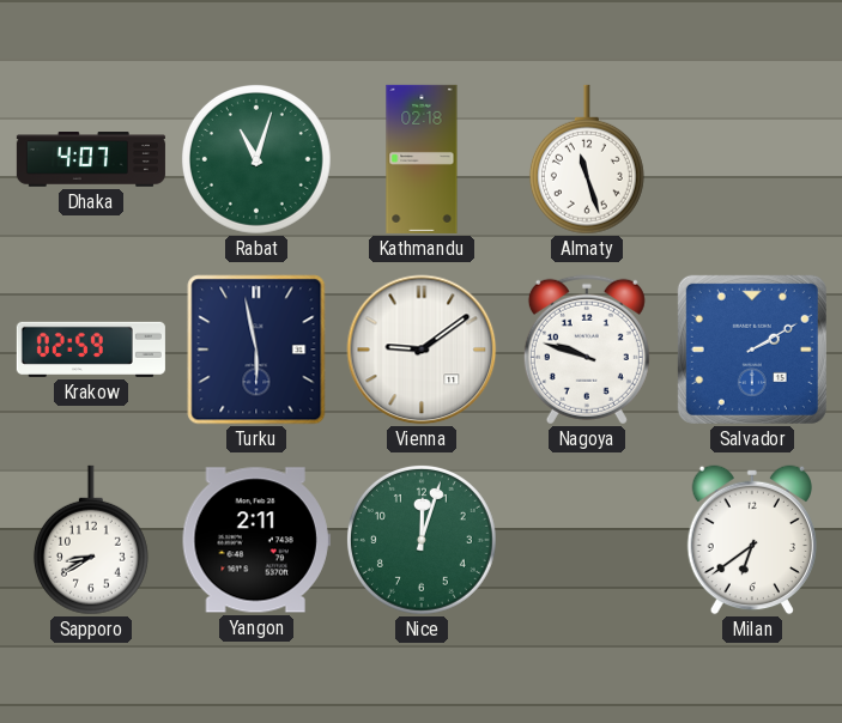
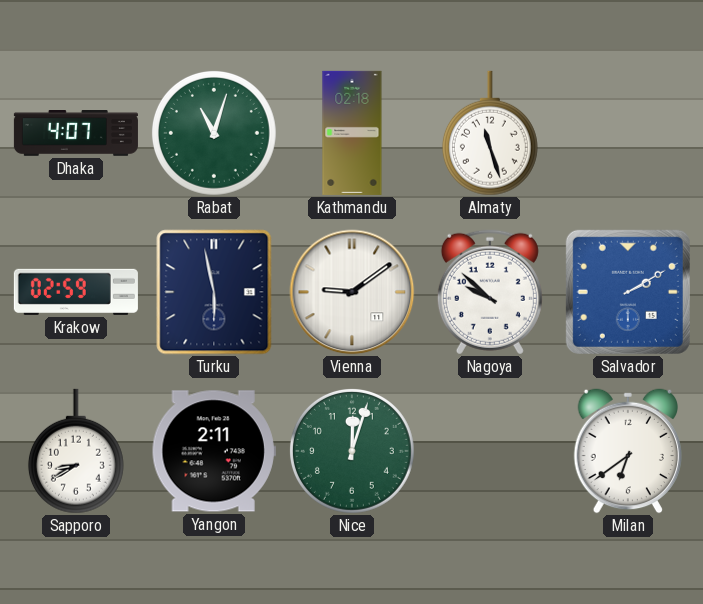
Nagoya: 9:48 -> 9:52
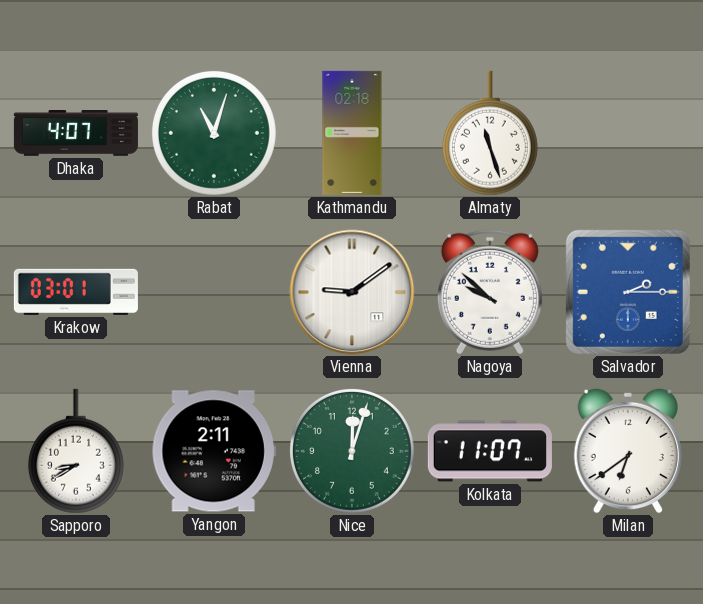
Krakow: 02:59 -> 03:01
Turku: 5:58 -> none
Salvador: 2:10 -> 2:15
Kolkata: none -> 11:07
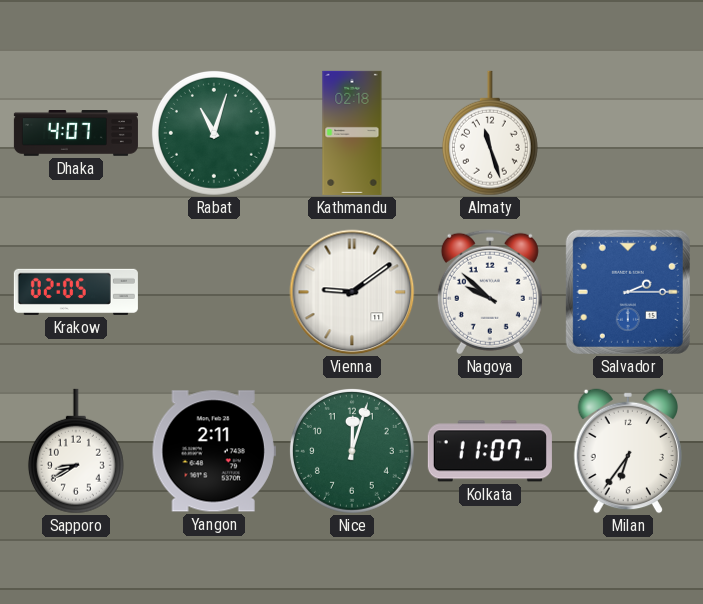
Krakow: 03:01 -> 02:05
Milan: 6:39 -> 6:36
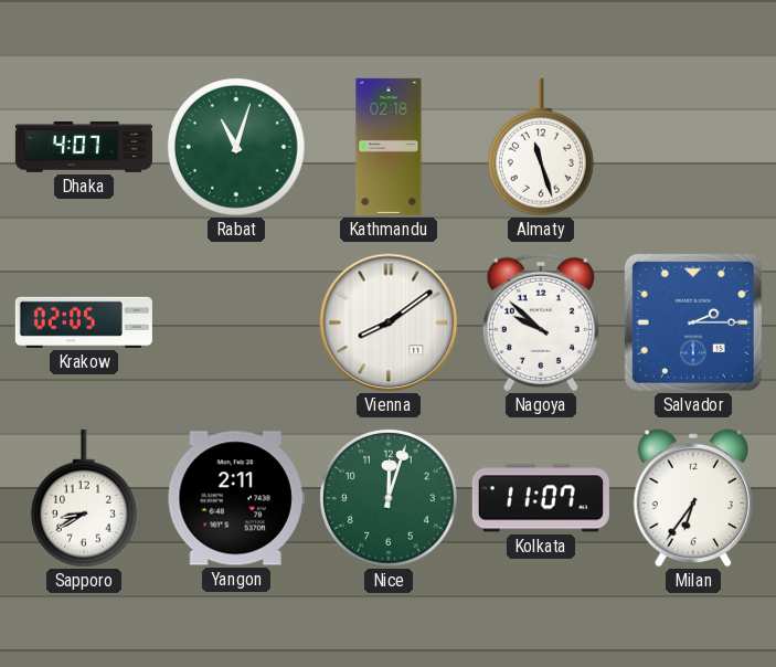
Vienna: 9:09 -> 8:09
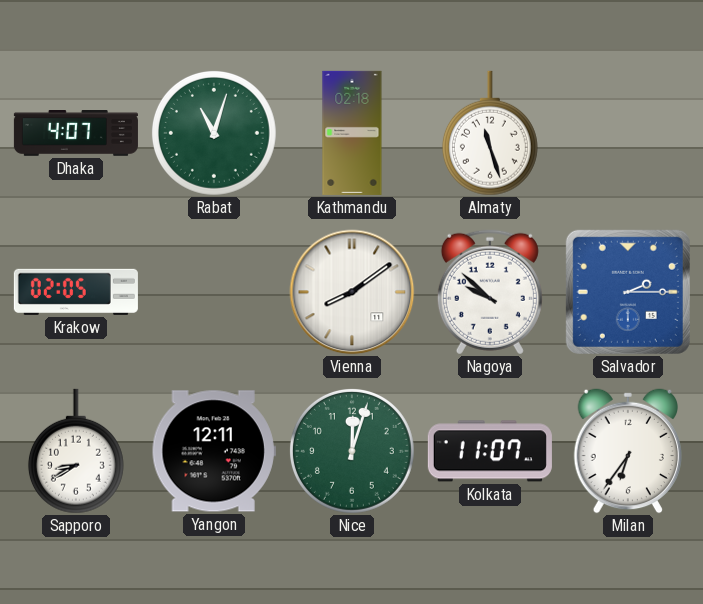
Yangon: 2:11 -> 12:11
